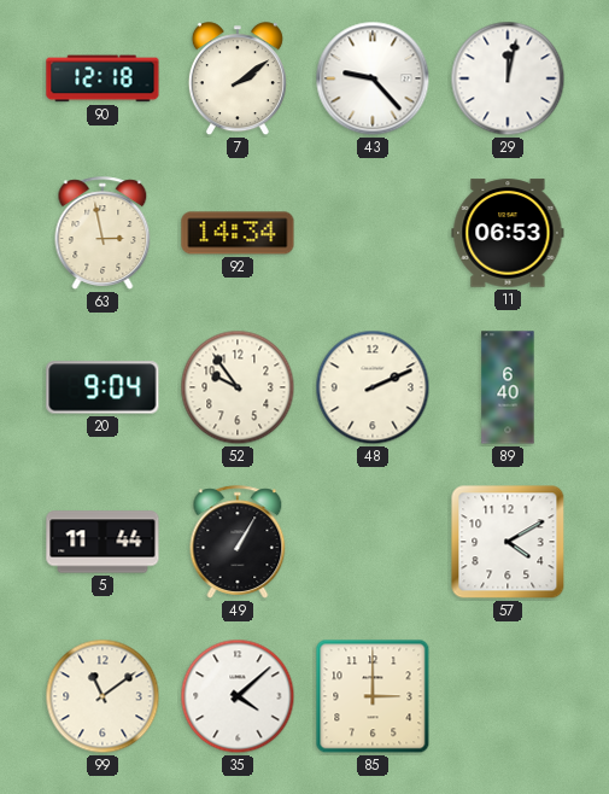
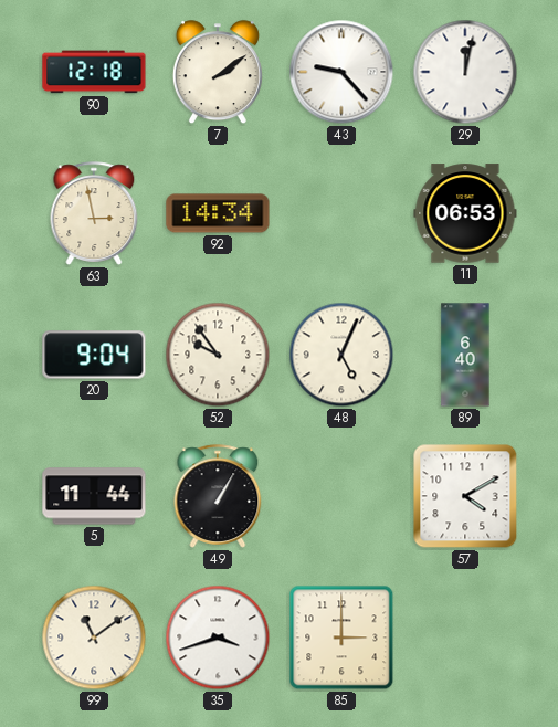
48: 2:11 -> 5:04
35: 4:08 -> 3:42
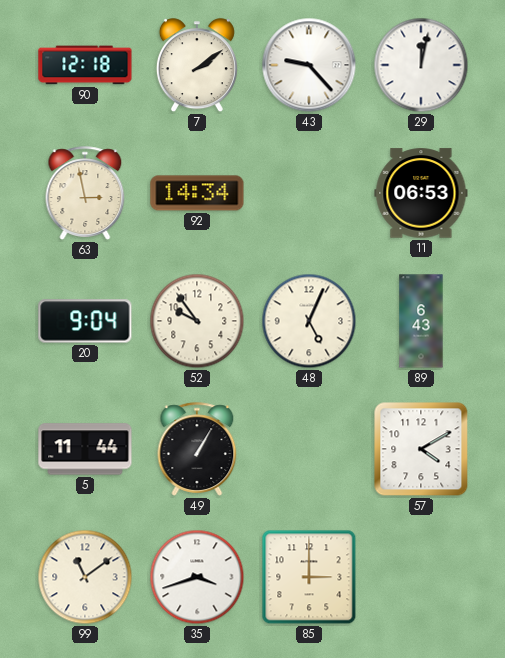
89: 6:40 -> 6:43
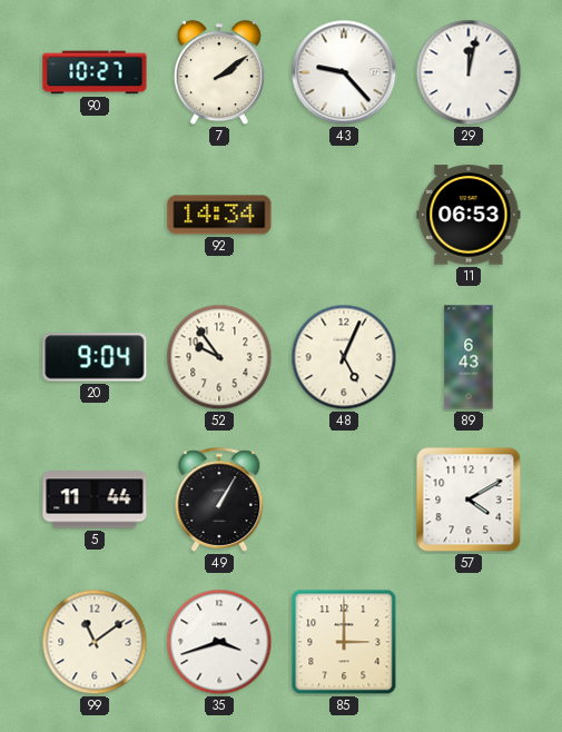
90: 12:18 -> 10:27
63: 2:58 -> none
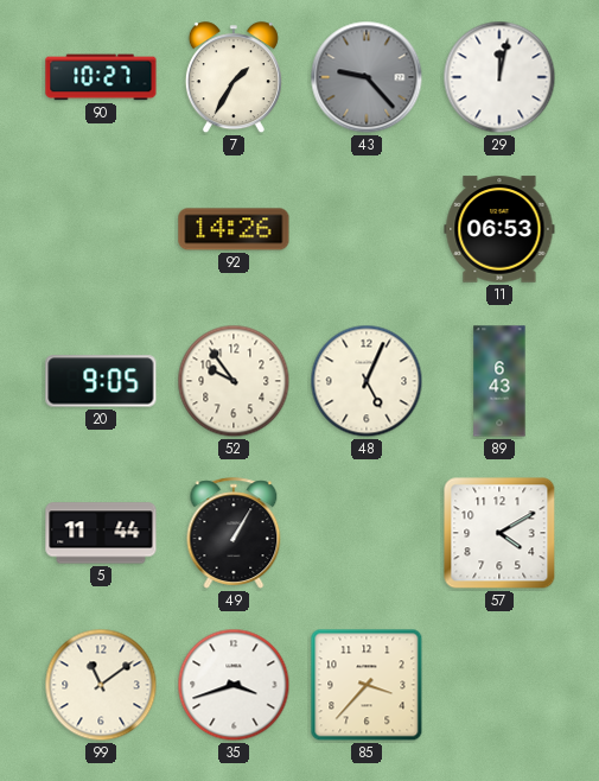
7: 2:09 -> 1:35
43 dial: white -> grey
92: 14:34 -> 14:26
20: 9:04 -> 9:05
85: 3:00 -> 3:37
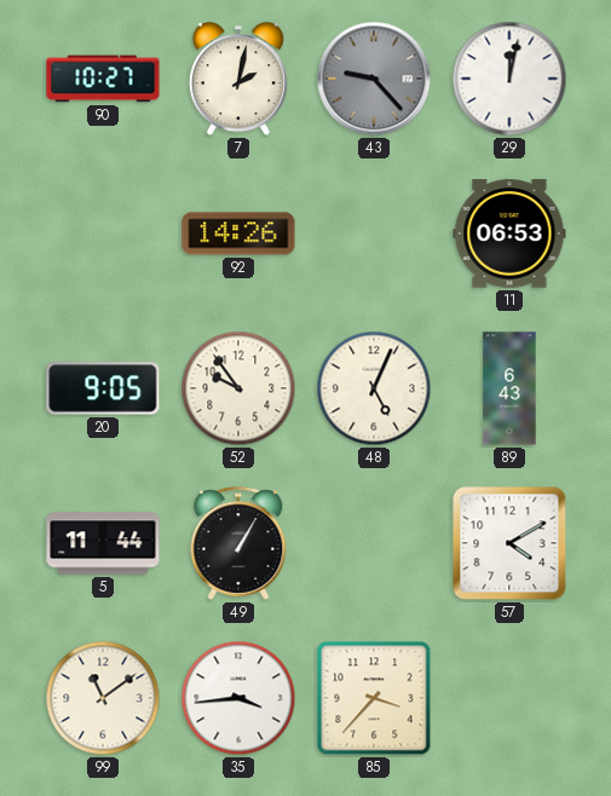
7: 1:35 -> 2:02
35: 3:42 -> 3:44
